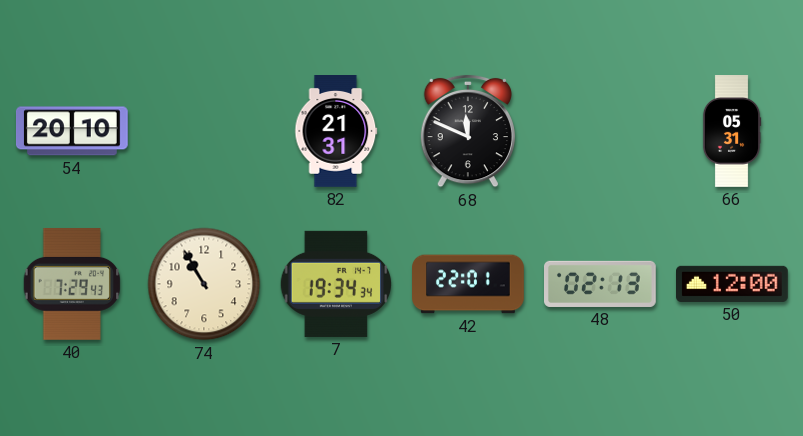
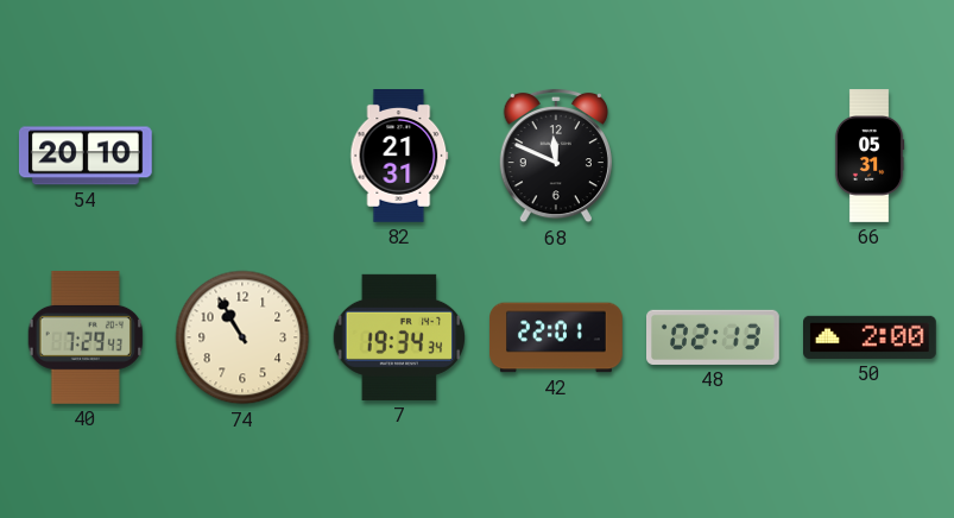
50: 12:00 -> 2:00
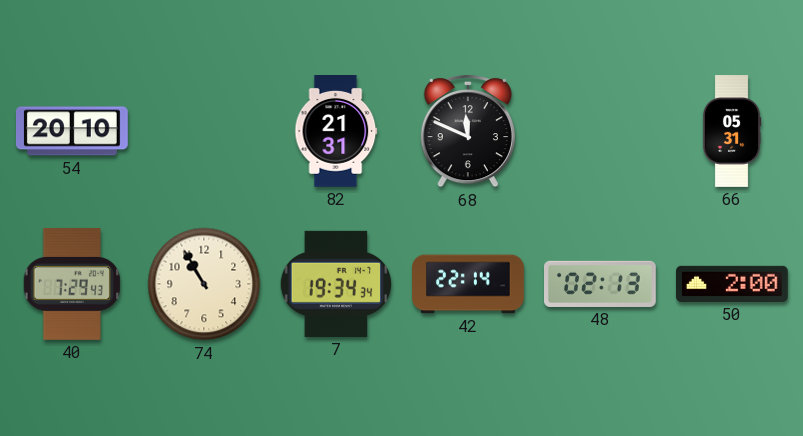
42: 22:01 -> 22:14
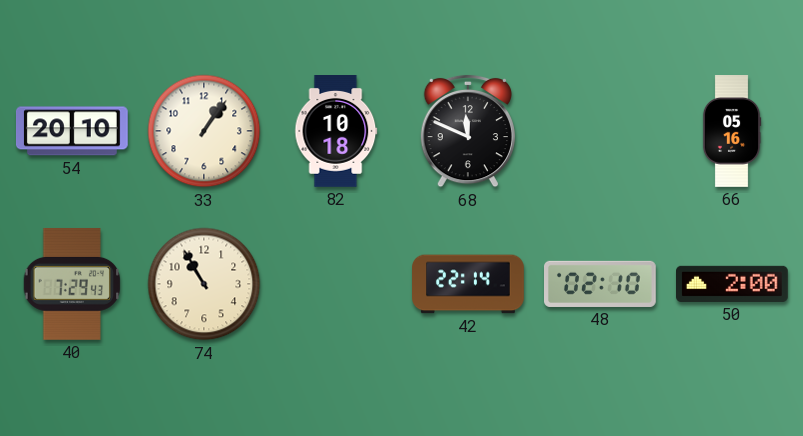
33: none -> 1:06
82: 21:31 -> 10:18
66: 05:31 -> 05:16
7: 19:34 -> none
48: 02:13 -> 02:10
